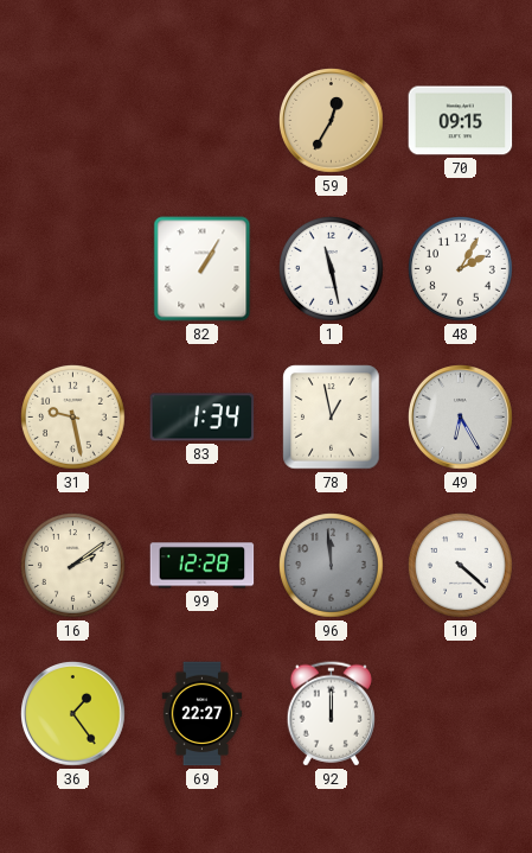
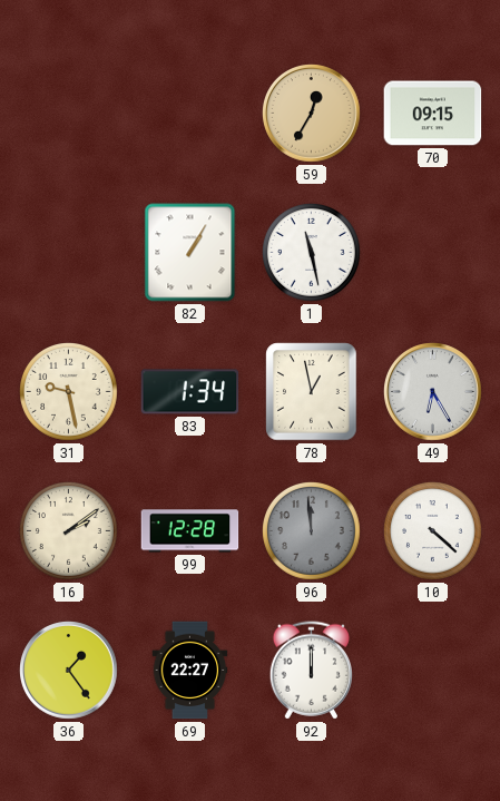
48: 2:05 -> none
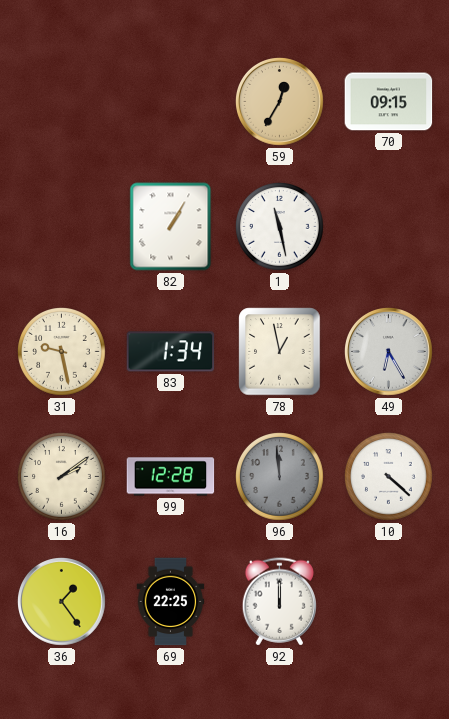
69: 22:27 -> 22:25
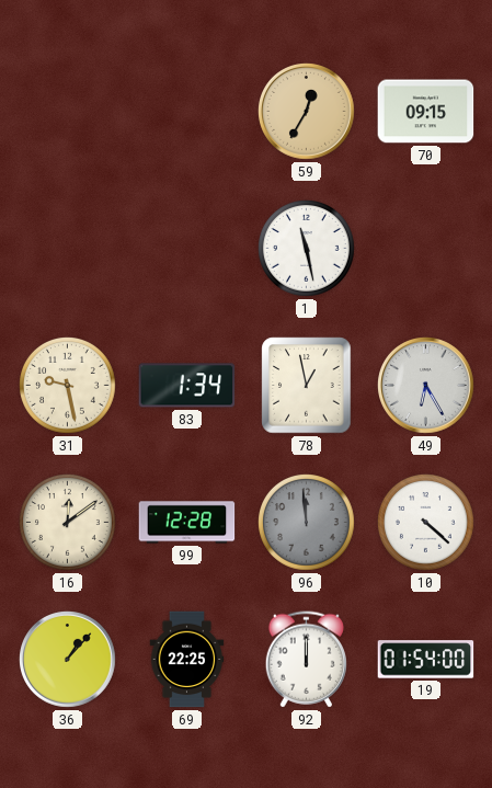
82: 1:05 -> none
16: 2:09 -> 12:09
36: 1:24 -> 1:07
19: none -> 01:54
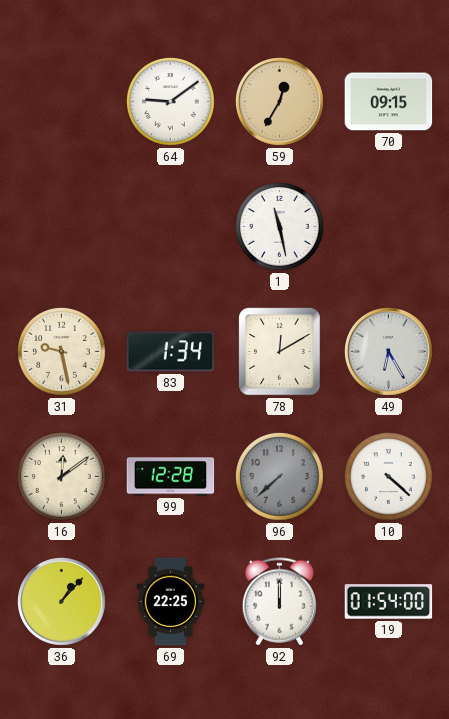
64: none -> 9:09
78: 12:58 -> 12:10
96: 11:59 -> 7:38
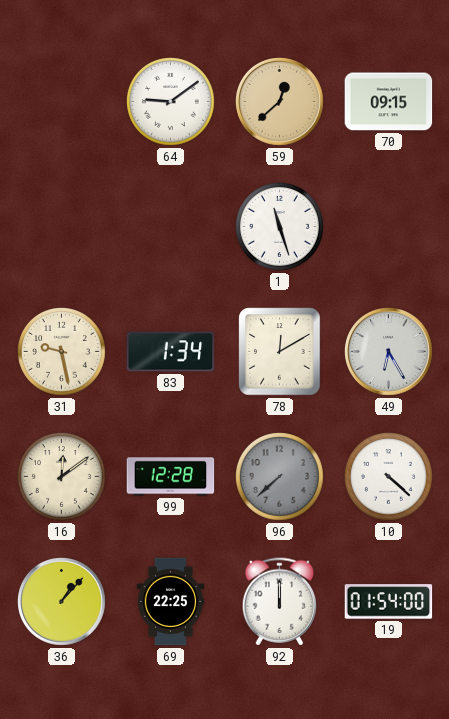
59: 12:35 -> 12:38
1: 11:28 -> 11:27
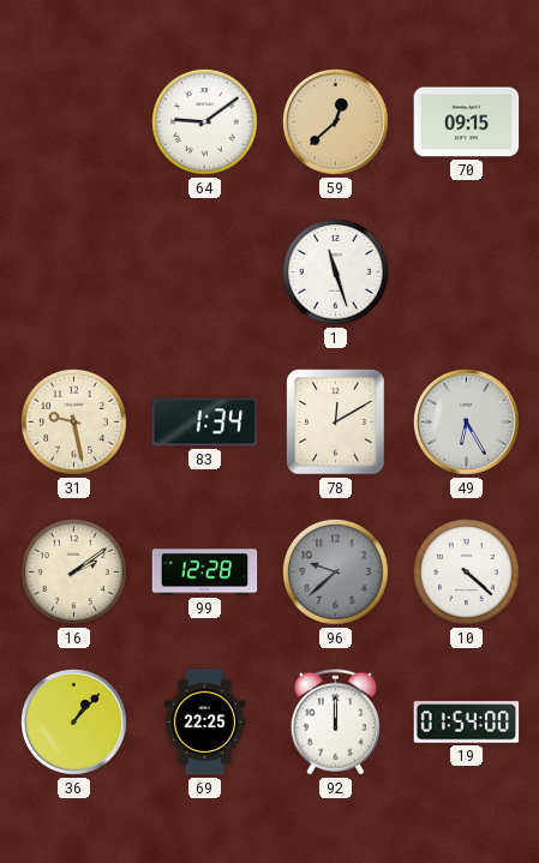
16: 12:09 -> 2:09
96: 7:38 -> 9:38
